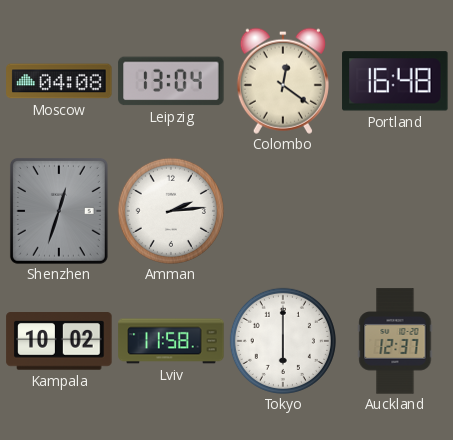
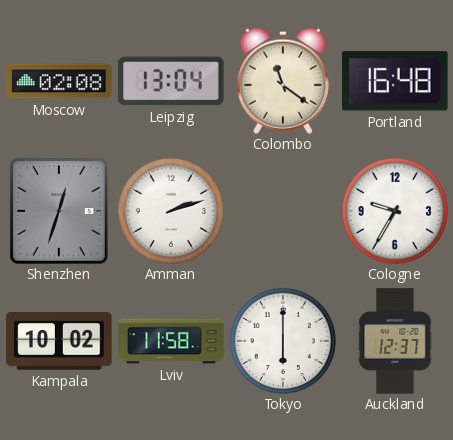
Moscow: 04:08 -> 02:08
Colombo: 12:21 -> 11:21
Amman: 2:14 -> 2:12
Cologne: none -> 9:35
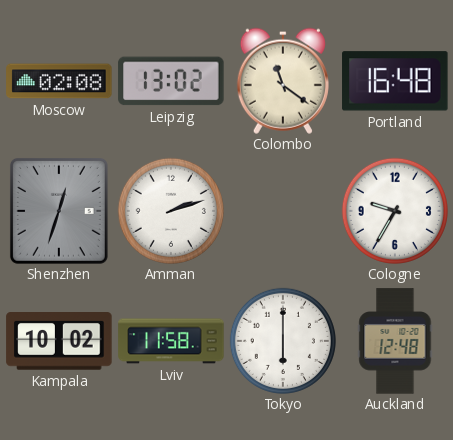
Leipzig: 13:04 -> 13:02
Auckland: 12:37 -> 12:48
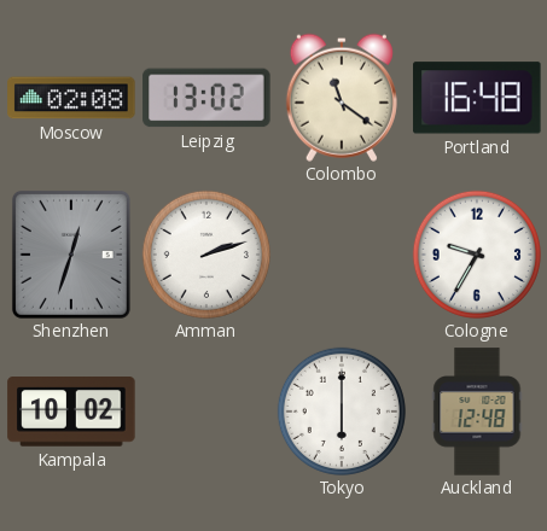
Lviv: 11:58 -> none
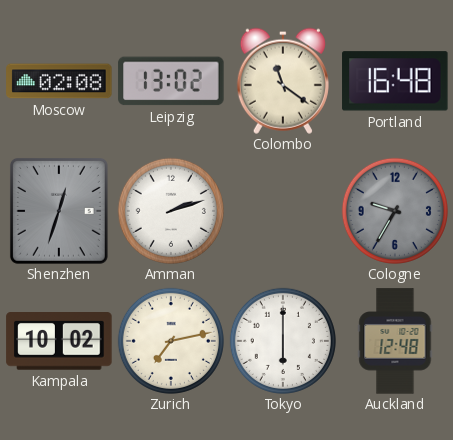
Cologne dial: white -> grey
Zurich: none -> 7:13
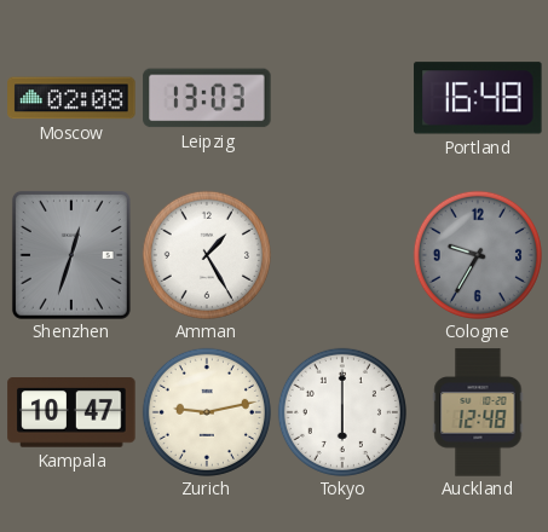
Leipzig: 13:02 -> 13:03
Colombo: 11:21 -> none
Amman: 2:12 -> 1:25
Kampala: 10:02 -> 10:47
Zurich: 7:13 -> 9:13
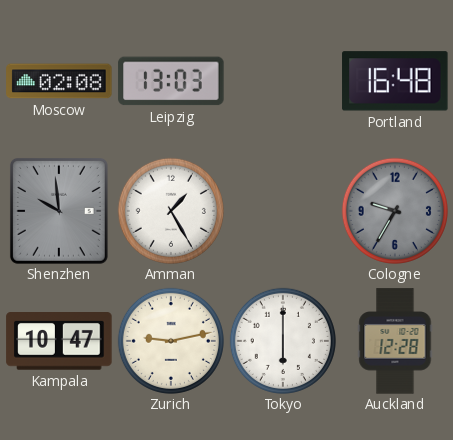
Shenzhen: 12:33 -> 9:59
Auckland: 12:48 -> 12:28
